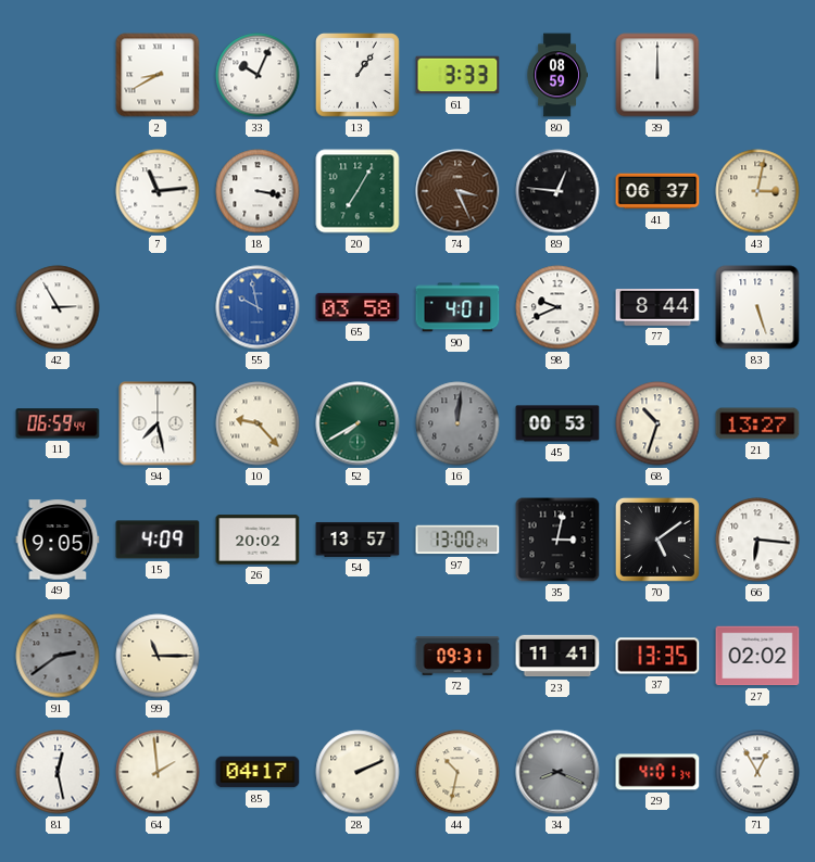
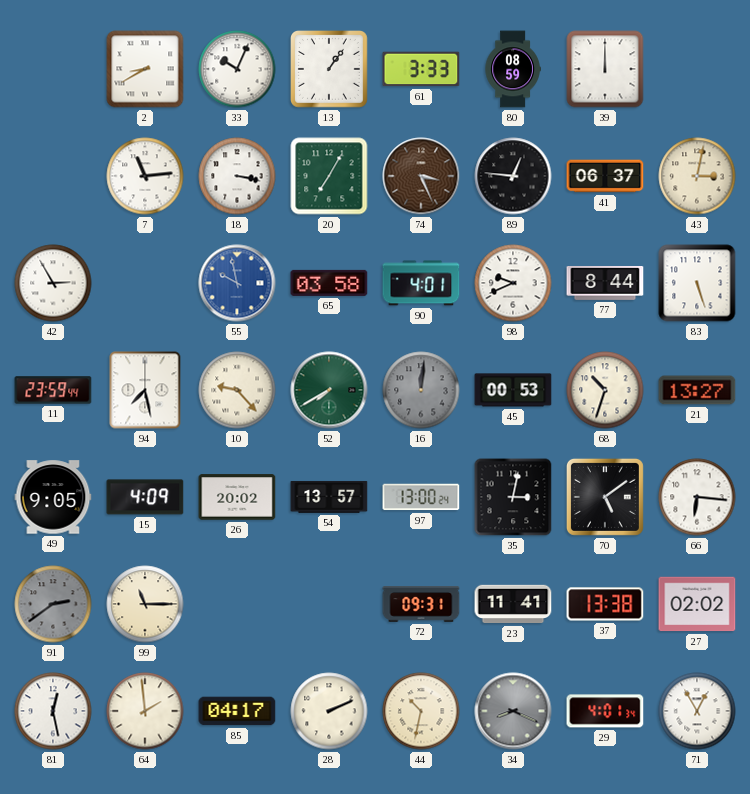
11: 06:59 -> 23:59
37: 13:35 -> 13:38
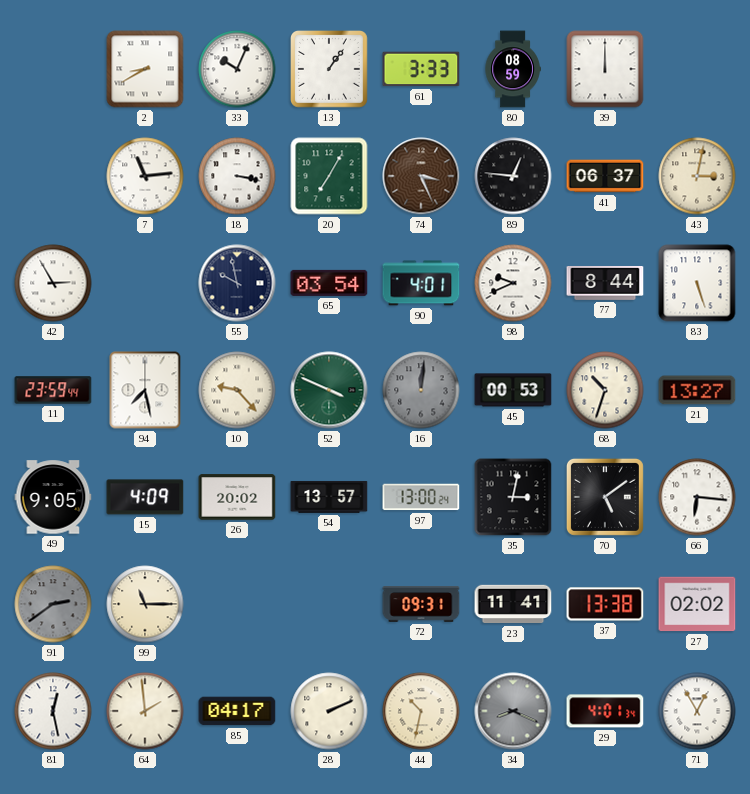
55 dial: blue -> navy
65: 03:58 -> 03:54
52: 7:40 -> 3:49
